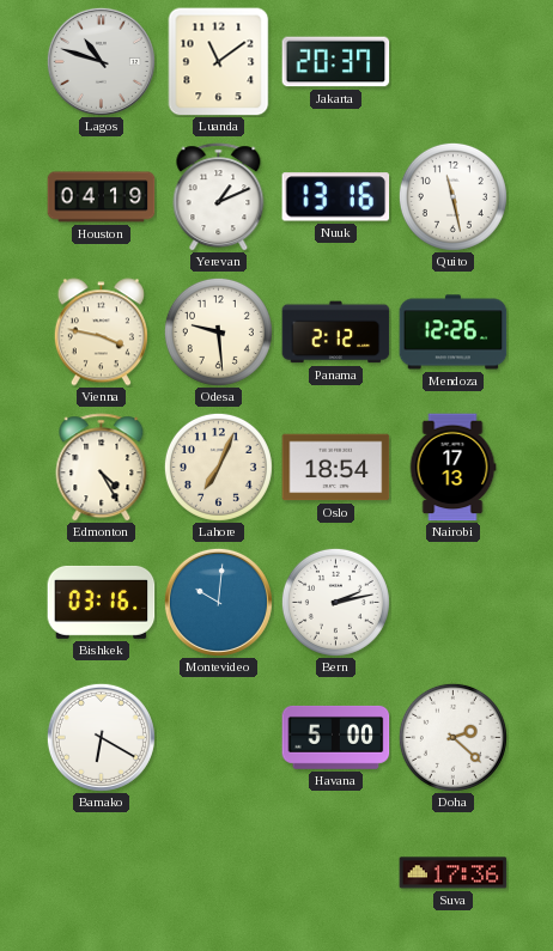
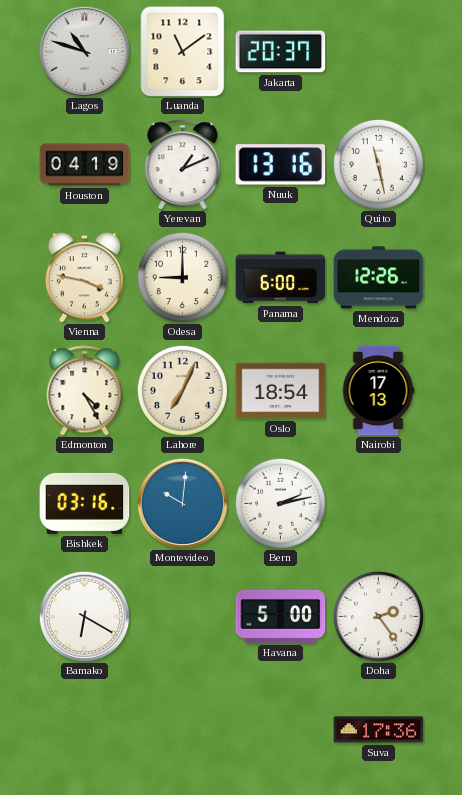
Odesa: 9:29 -> 9:00
Panama: 2:12 -> 6:00
Doha: 2:22 -> 2:24
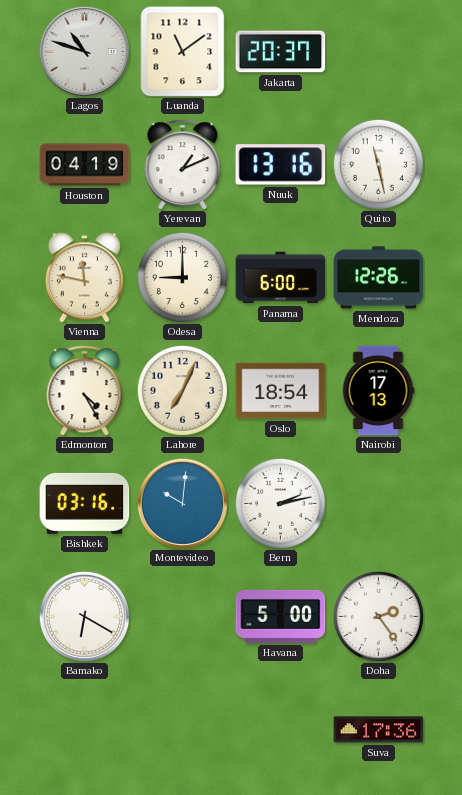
Vienna: 3:47 -> 11:47
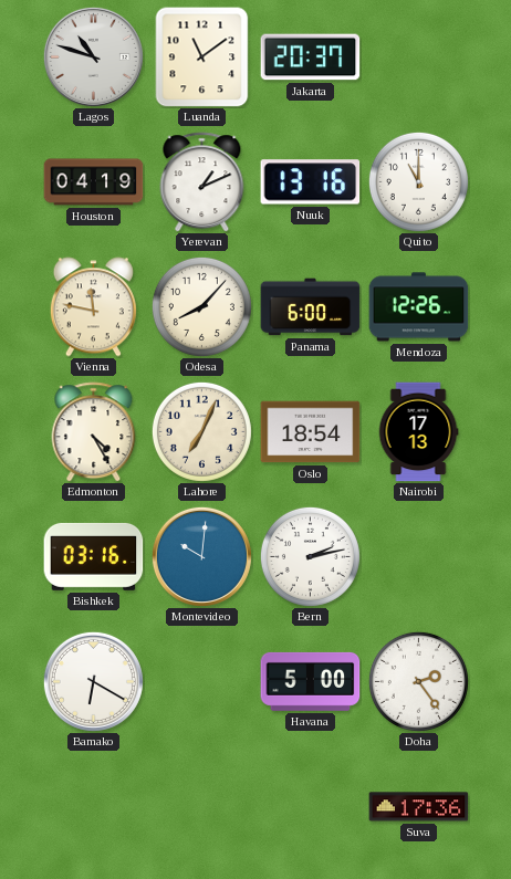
Quito: 11:28 -> 11:00
Odesa: 9:00 -> 8:07
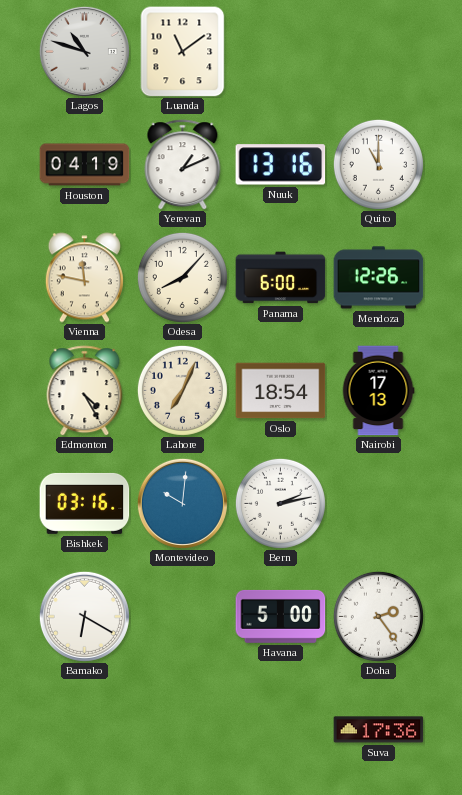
Jakarta: 20:37 -> none
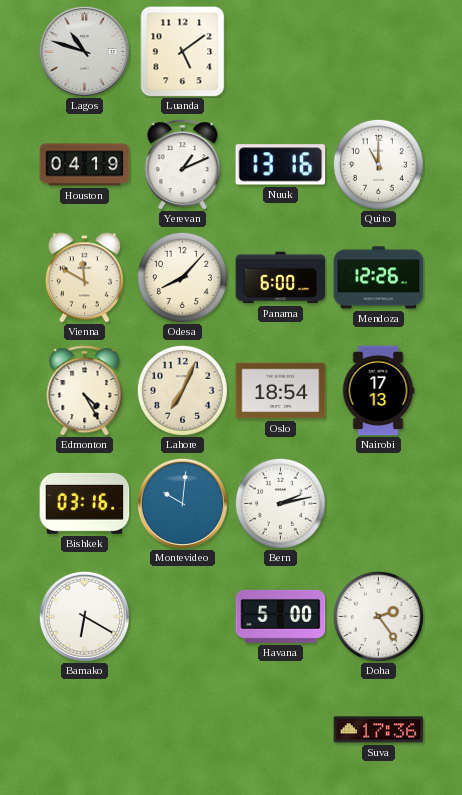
Luanda: 11:09 -> 5:09
Vienna: 11:47 -> 11:50
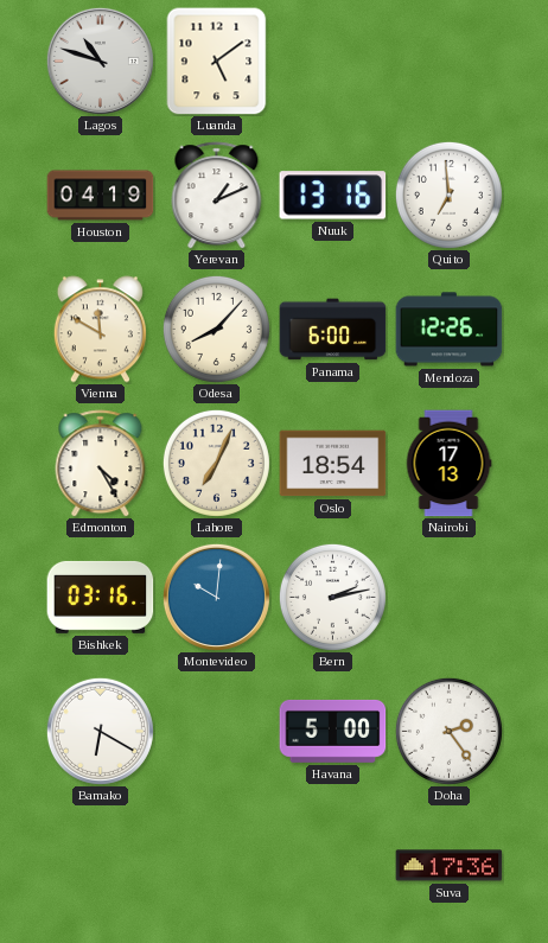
Quito: 11:00 -> 6:59
